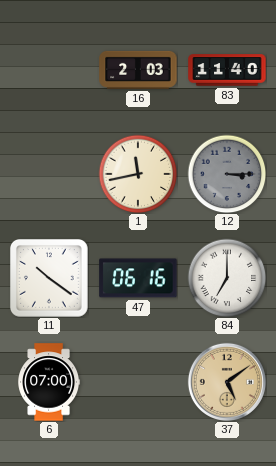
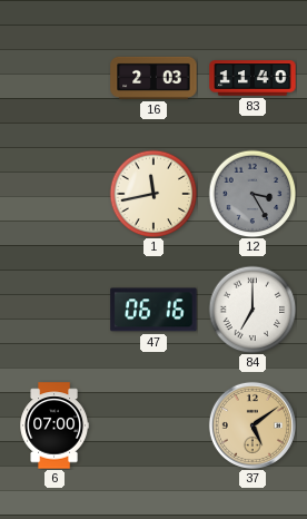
12: 3:15 -> 3:25
11: 10:21 -> none
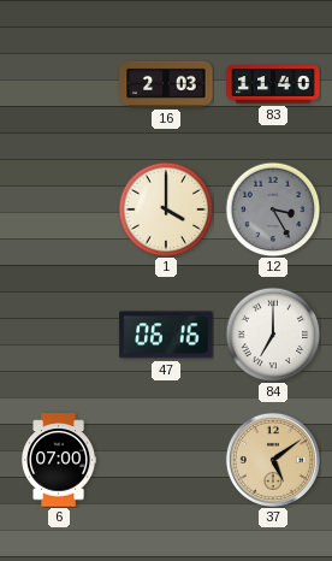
1: 11:43 -> 4:00
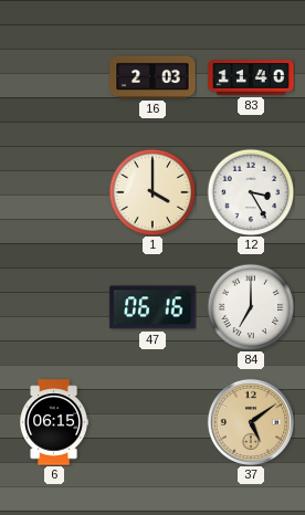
12 dial: grey -> white
6: 07:00 -> 06:15
